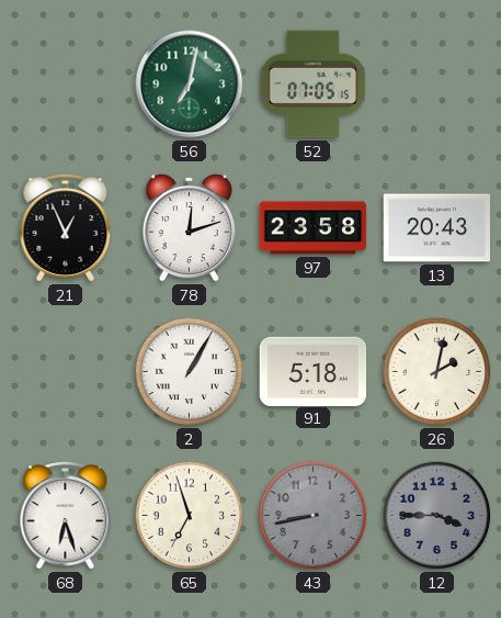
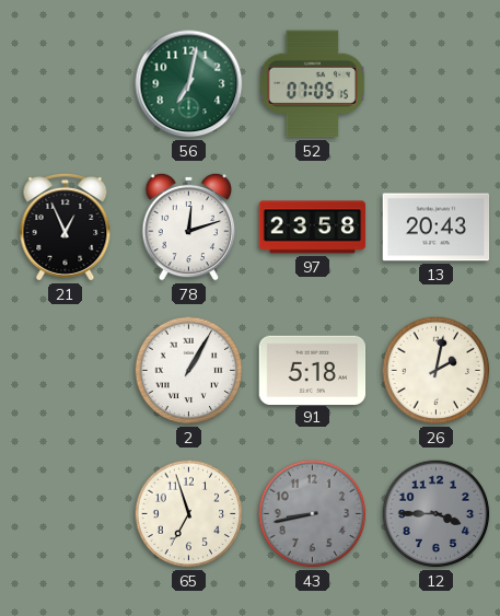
68: 6:27 -> none
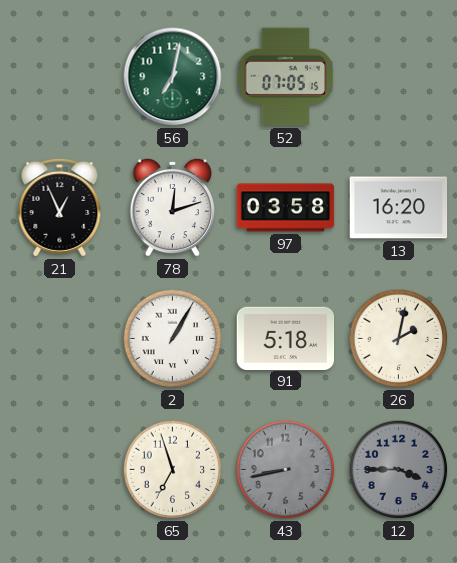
97: 23:58 -> 03:58
13: 20:43 -> 16:20
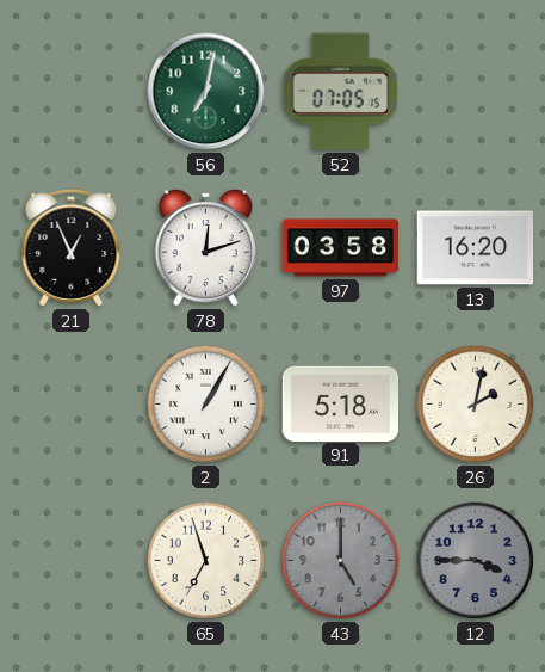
43: 8:43 -> 5:00
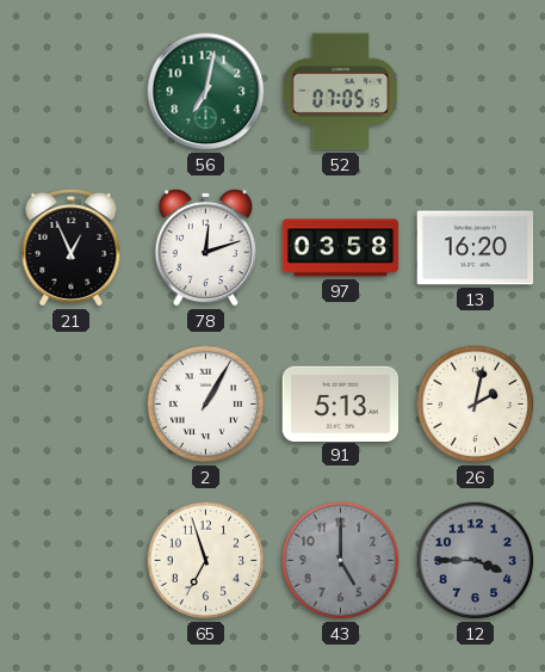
91: 5:18 -> 5:13
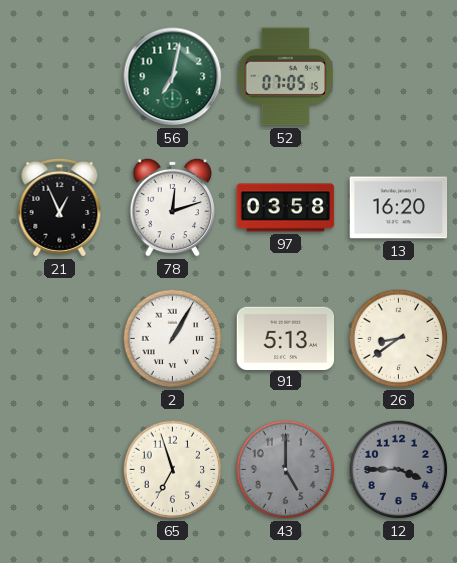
26: 2:02 -> 8:39
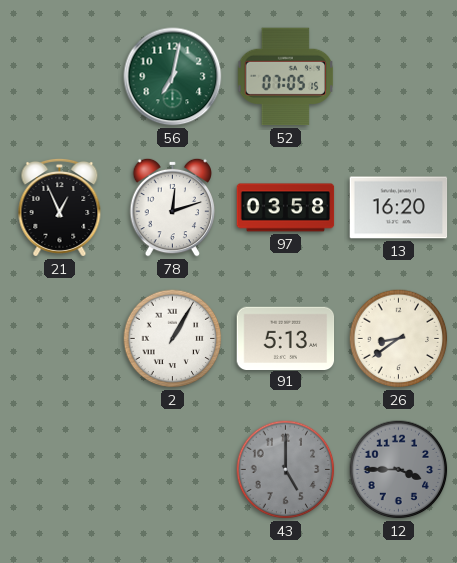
65: 6:57 -> none
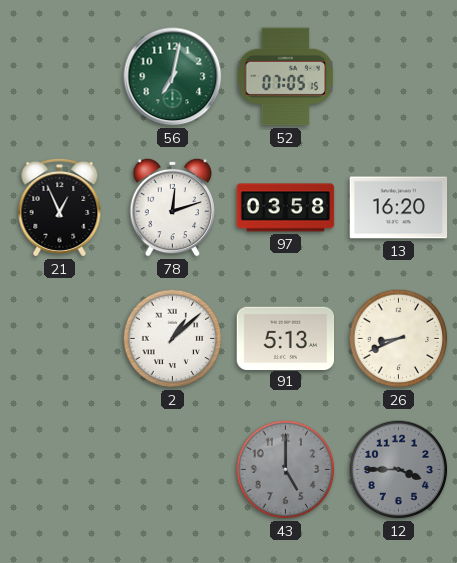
2: 1:05 -> 1:08
26: 8:39 -> 8:41
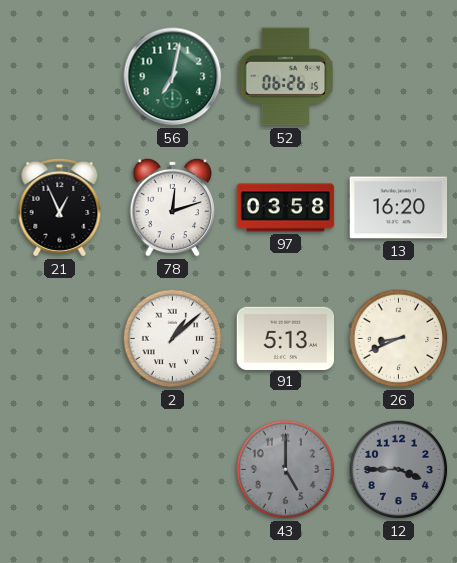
52: 07:05 -> 06:26
